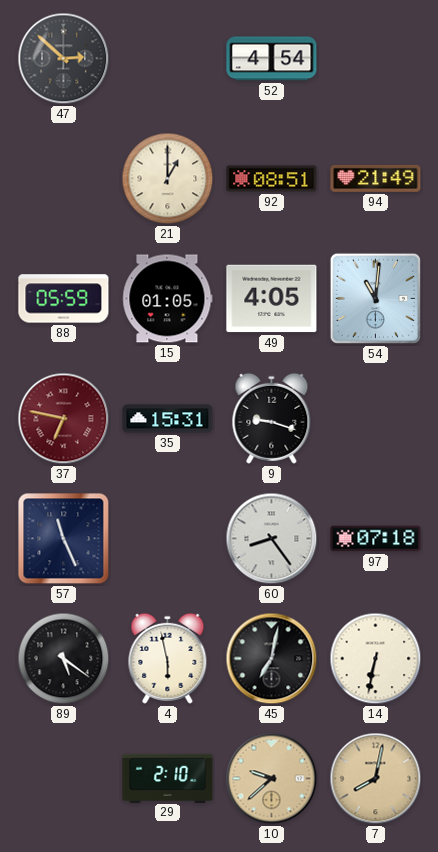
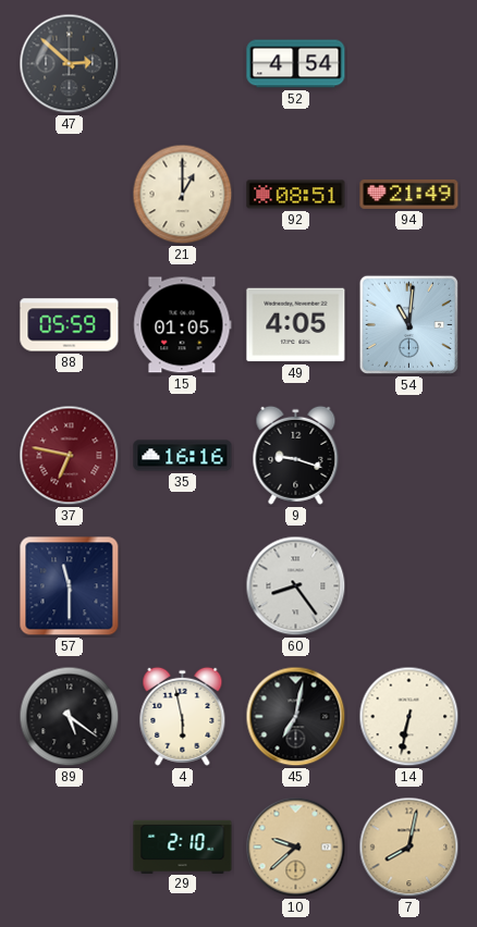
35: 15:31 -> 16:16
57: 11:26 -> 11:30
97: 07:18 -> none
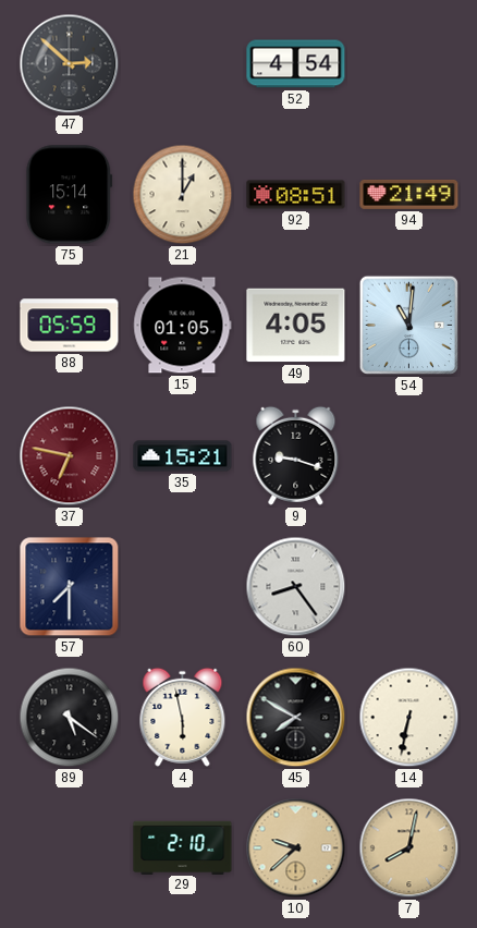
75: none -> 15:14
35: 16:16 -> 15:21
57: 11:30 -> 7:30
45: 7:02 -> 7:50
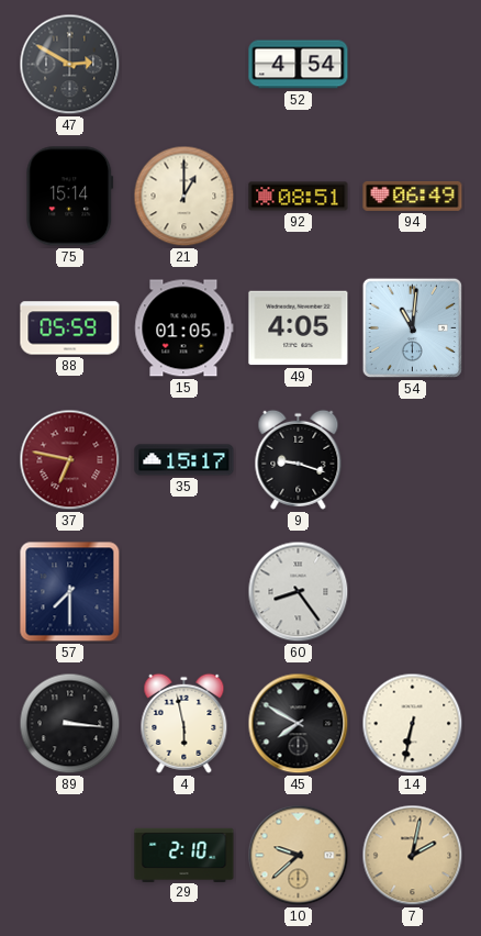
47: 2:52 -> 2:50
94: 21:49 -> 06:49
35: 15:21 -> 15:17
89: 5:21 -> 3:16
7: 8:02 -> 2:02
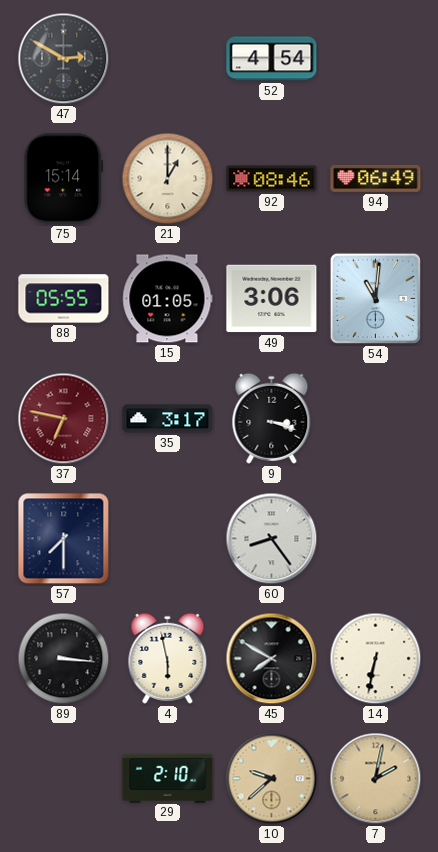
92: 08:51 -> 08:46
88: 05:59 -> 05:55
49: 4:05 -> 3:06
35: 15:17 -> 3:17
9: 9:18 -> 3:18
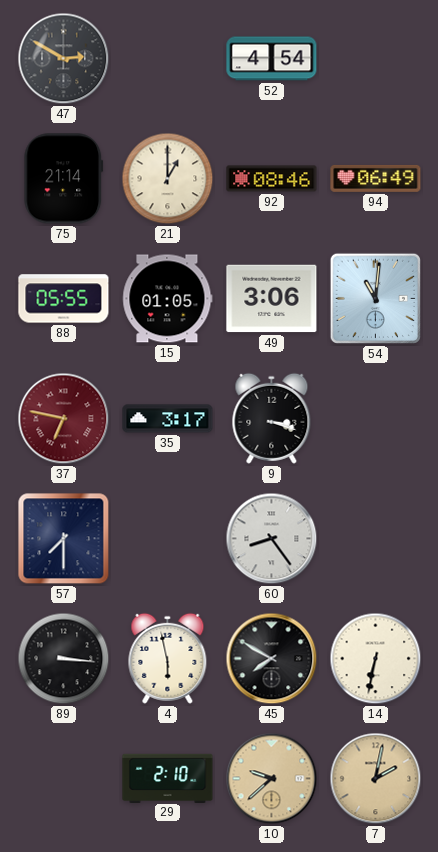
75: 15:14 -> 21:14
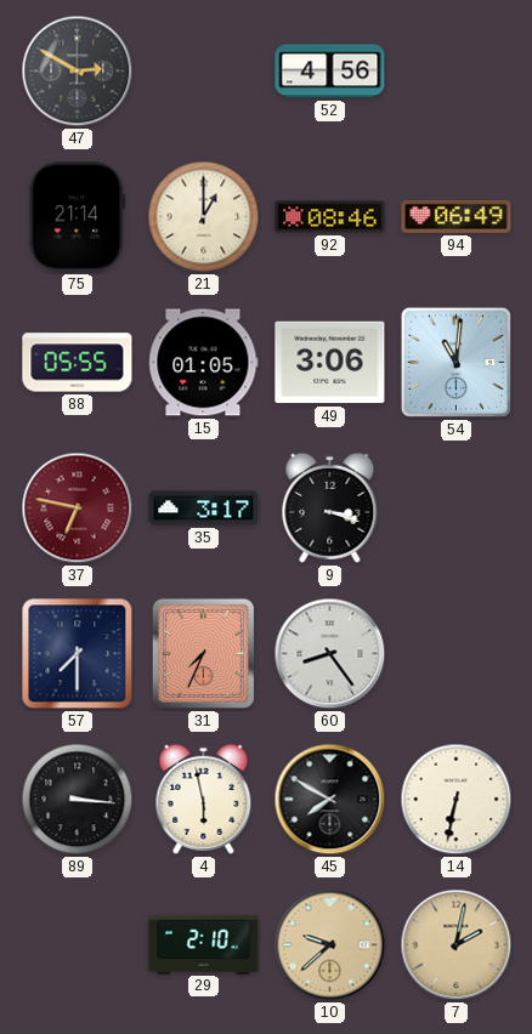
52: 4:54 -> 4:56
31: none -> 7:34
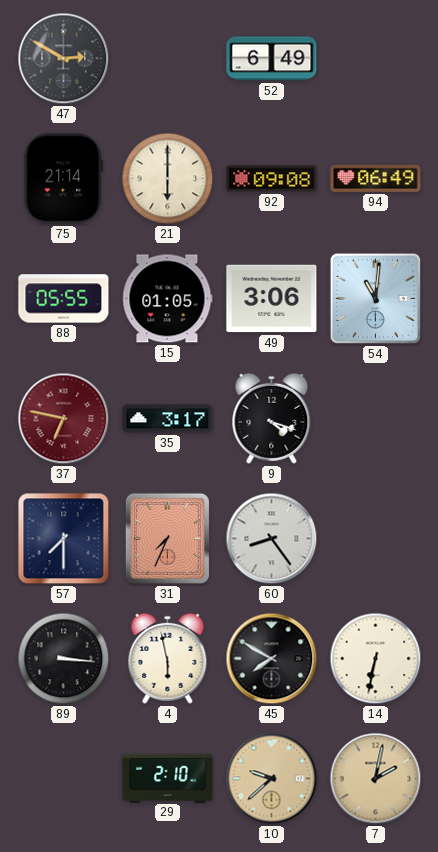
52: 4:56 -> 6:49
21: 1:00 -> 6:00
92: 08:46 -> 09:08
9: 3:18 -> 4:18
